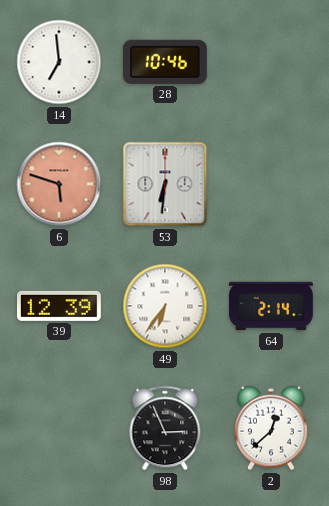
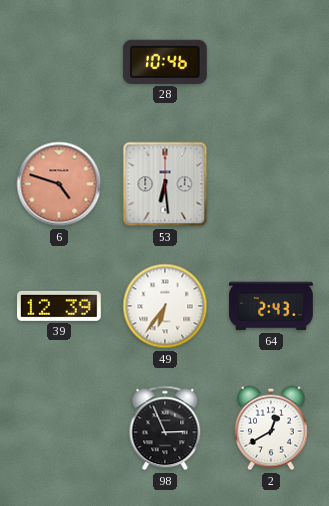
14: 6:59 -> none
6: 5:48 -> 4:48
53: 6:31 -> 6:29
64: 2:14 -> 2:43
2: 12:38 -> 12:40
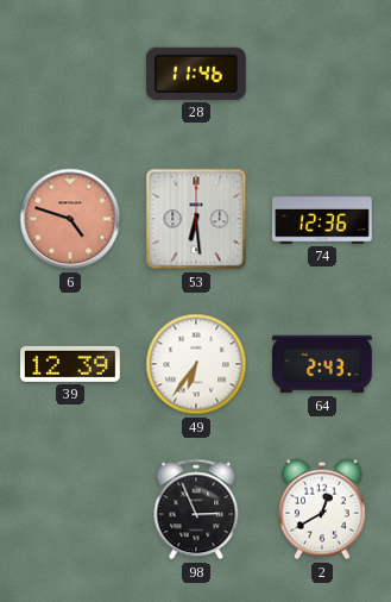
28: 10:46 -> 11:46
74: none -> 12:36
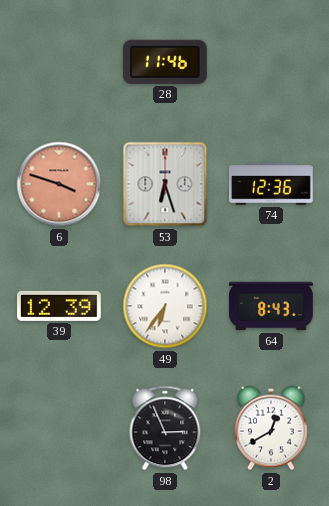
6: 4:48 -> 3:48
53: 6:29 -> 6:27
64: 2:43 -> 8:43
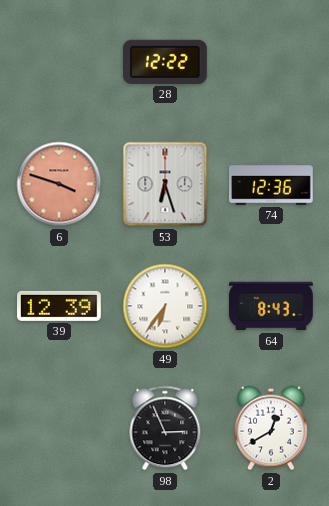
28: 11:46 -> 12:22
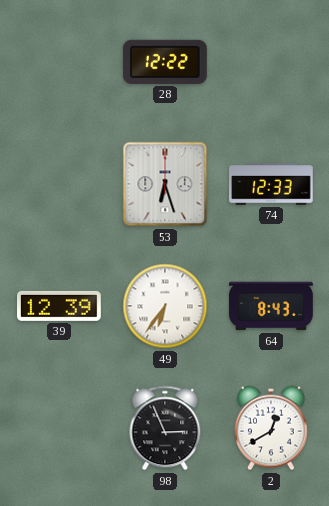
6: 3:48 -> none
74: 12:36 -> 12:33
